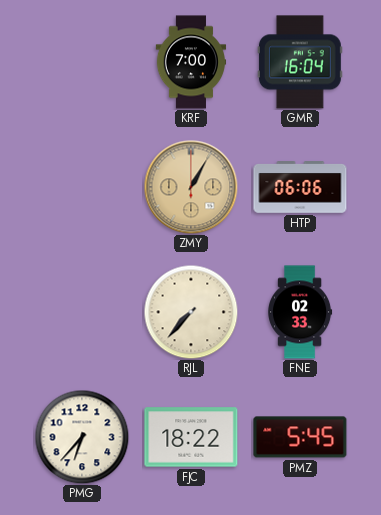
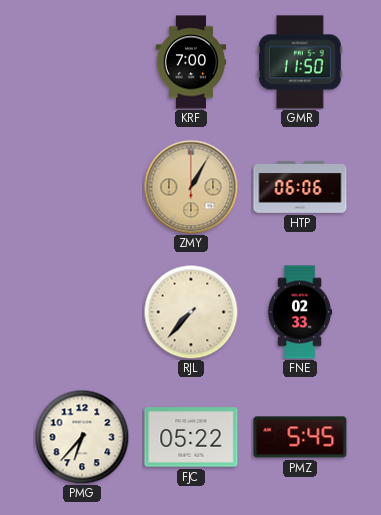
GMR: 16:04 -> 11:50
FJC: 18:22 -> 05:22
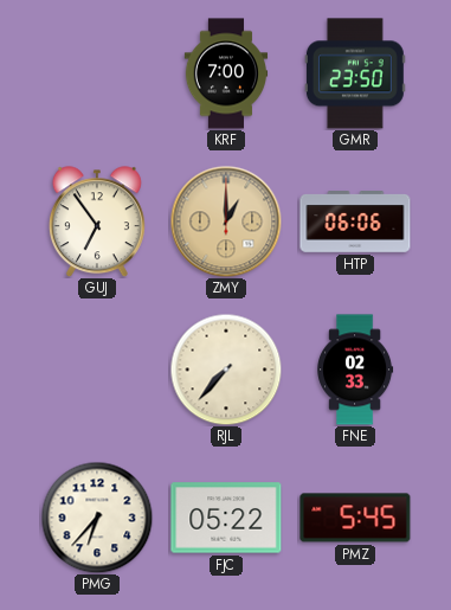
GMR: 11:50 -> 23:50
GUJ: none -> 6:54
ZMY: 1:05 -> 1:00
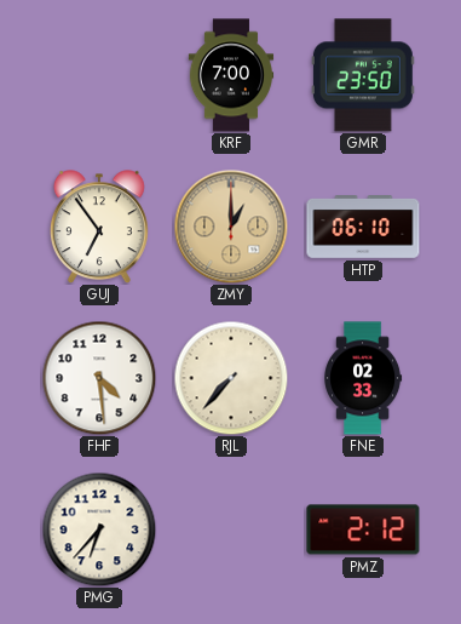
HTP: 06:06 -> 06:10
FHF: none -> 4:29
FJC: 05:22 -> none
PMZ: 5:45 -> 2:12
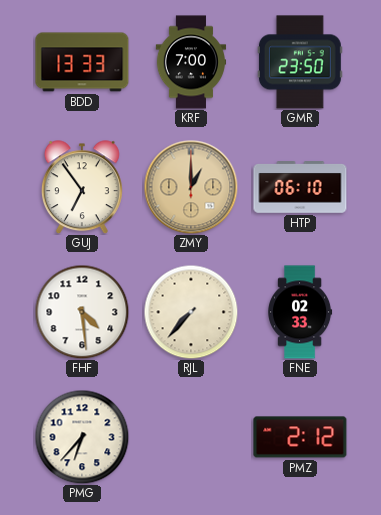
BDD: none -> 13:33
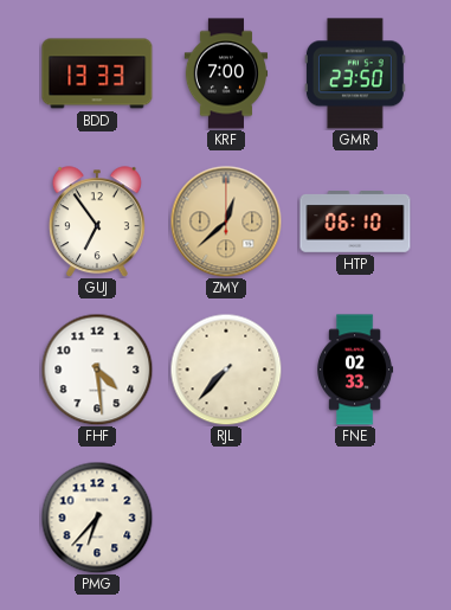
ZMY: 1:00 -> 12:38
PMZ: 2:12 -> none
